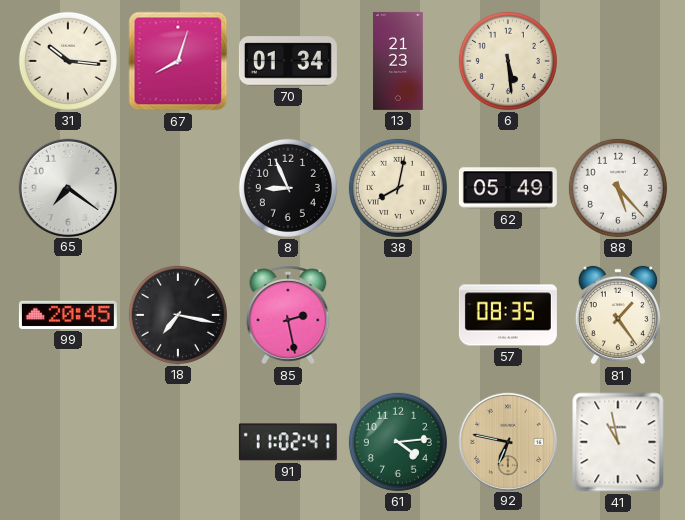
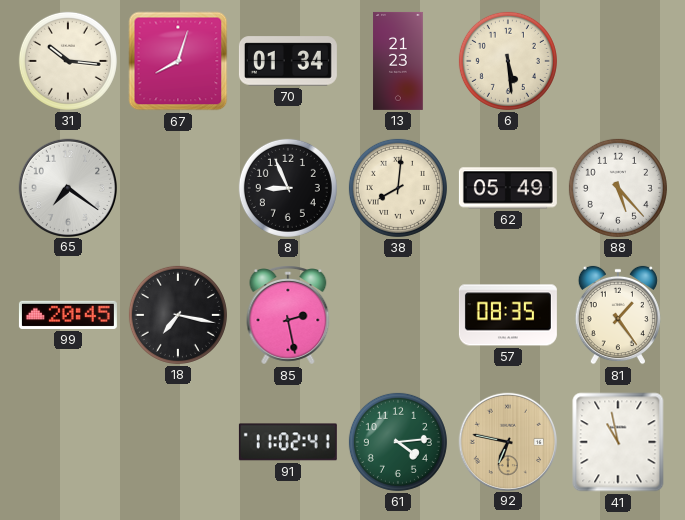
38: 8:02 -> 8:01
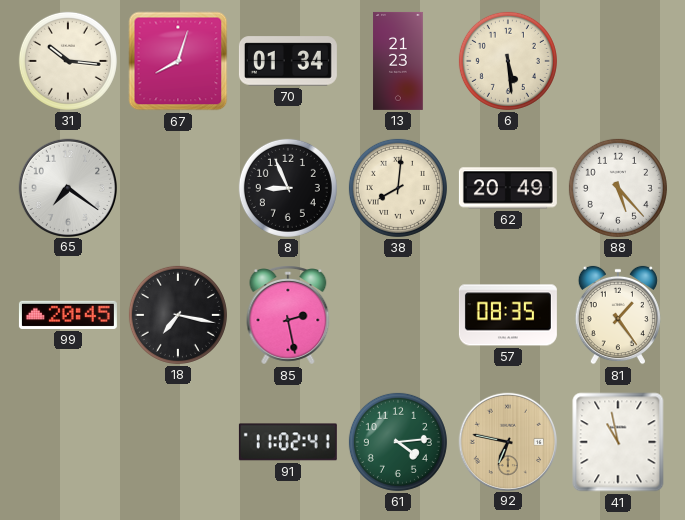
62: 05:49 -> 20:49
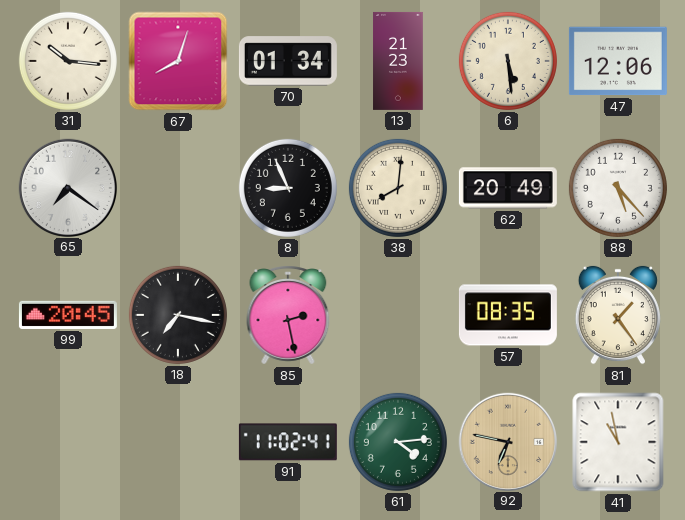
47: none -> 12:06
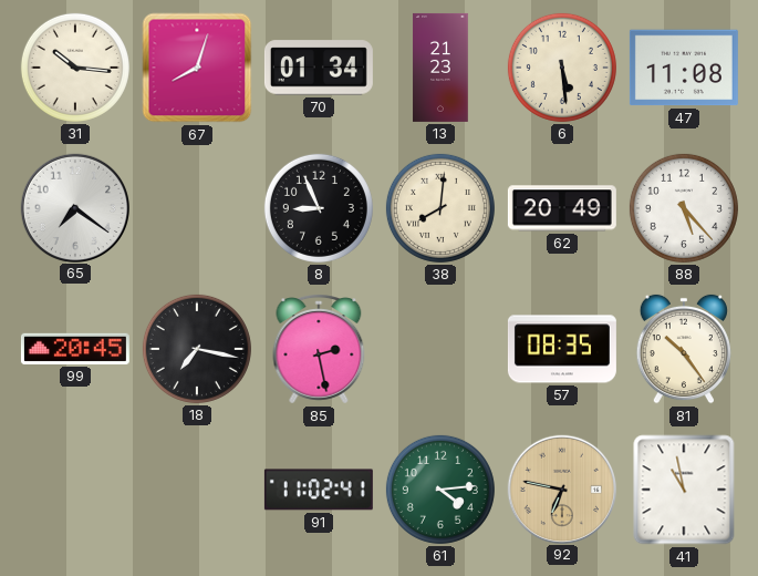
47: 12:06 -> 11:08
81: 1:24 -> 10:24
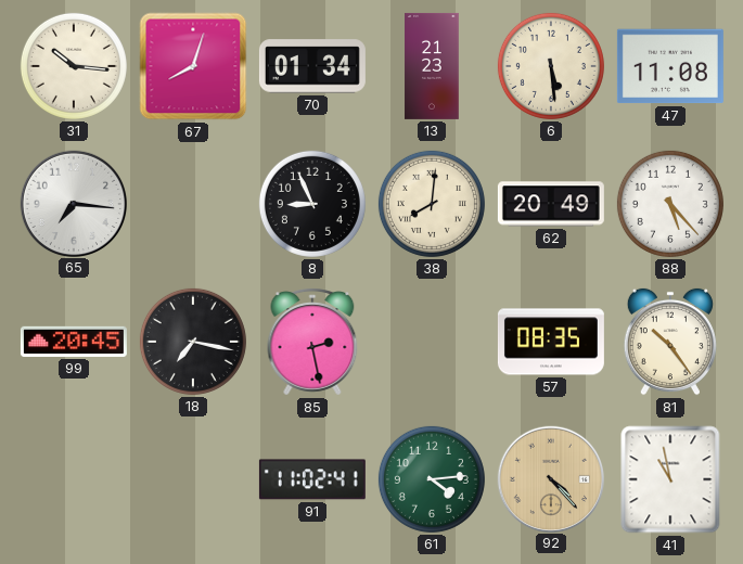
65: 7:21 -> 7:16
92: 6:47 -> 4:23
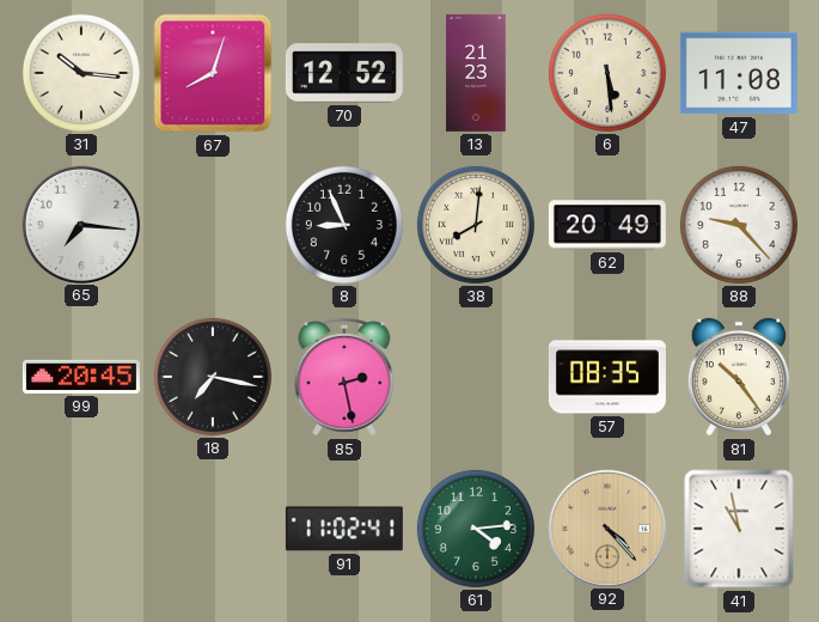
70: 01:34 -> 12:52
88: 5:23 -> 9:23
